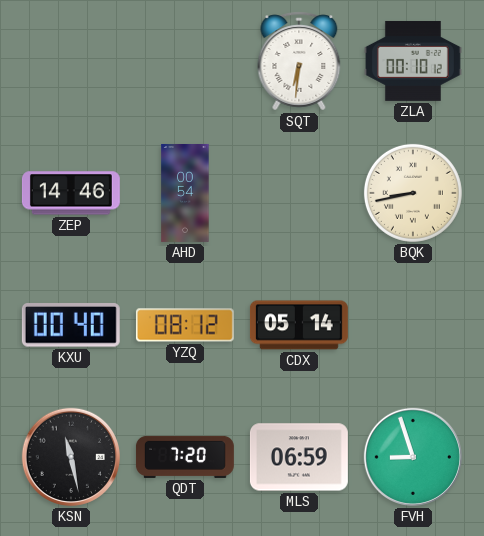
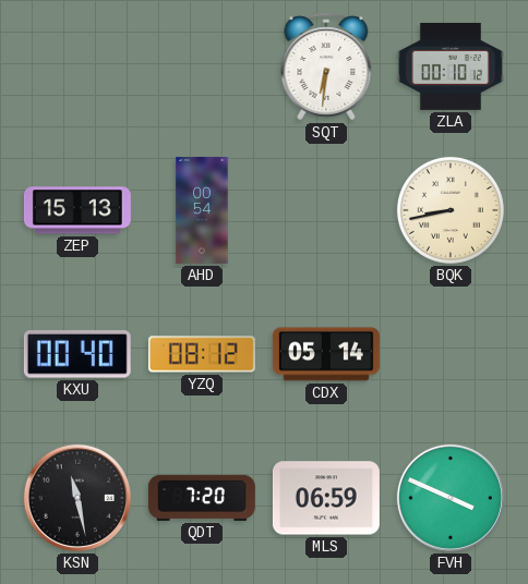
ZEP: 14:46 -> 15:13
FVH: 8:57 -> 3:49
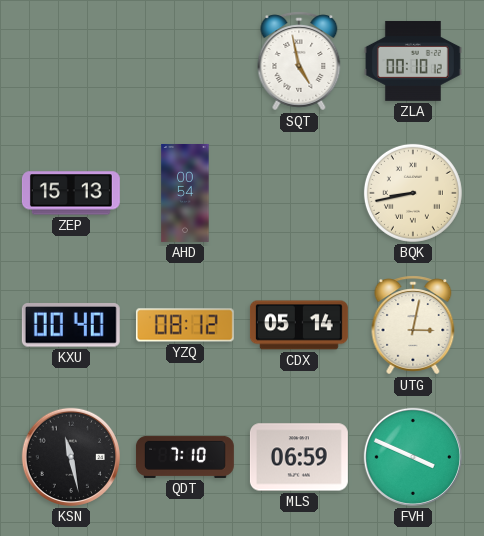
SQT: 6:31 -> 4:58
UTG: none -> 3:02
QDT: 7:20 -> 7:10
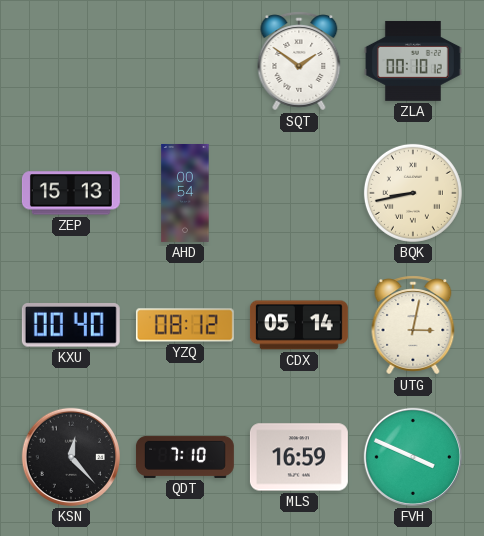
SQT: 4:58 -> 1:51
KSN: 11:28 -> 12:23
MLS: 06:59 -> 16:59
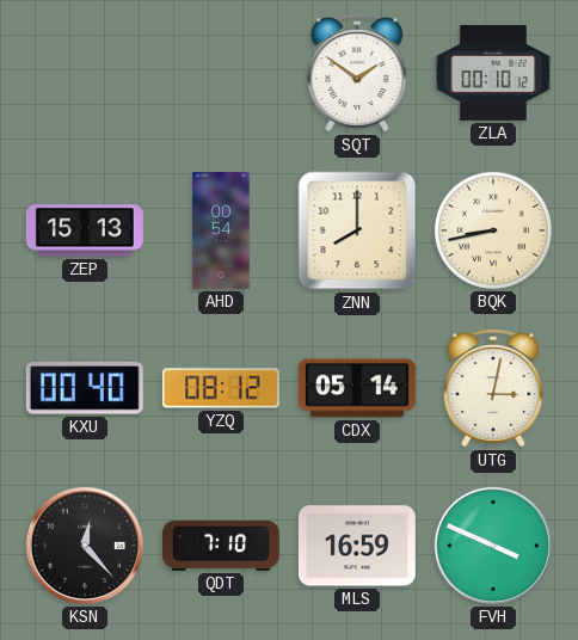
ZNN: none -> 8:00
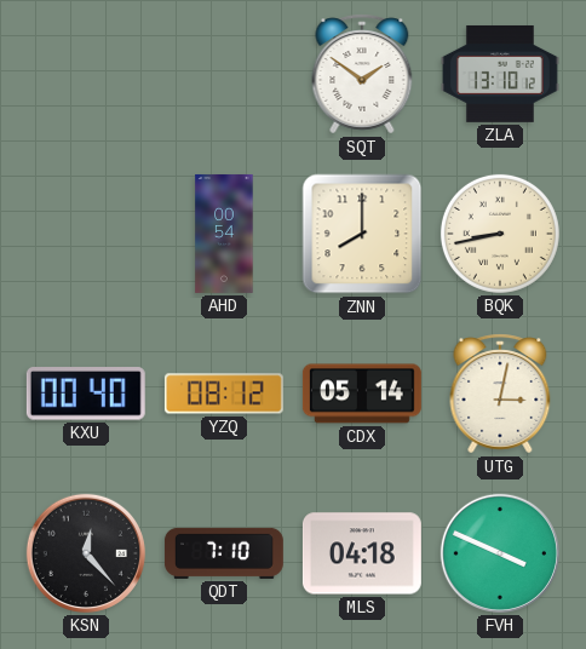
ZLA: 00:10 -> 13:10
ZEP: 15:13 -> none
MLS: 16:59 -> 04:18
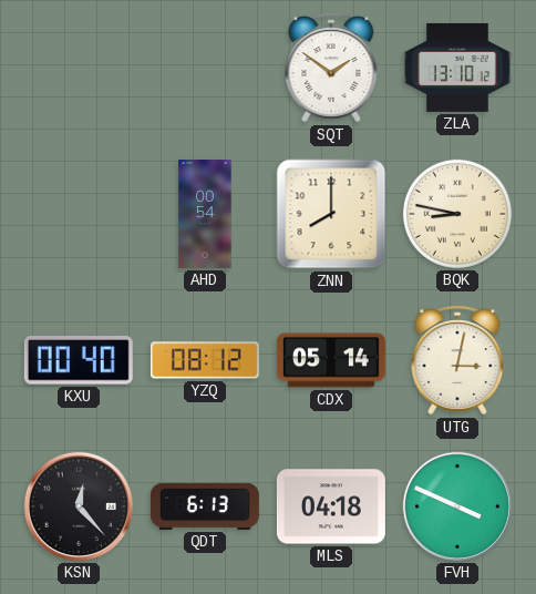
BQK: 8:43 -> 8:47
QDT: 7:10 -> 6:13
